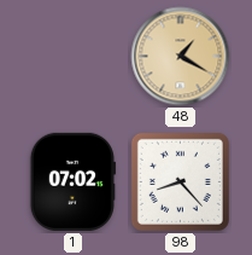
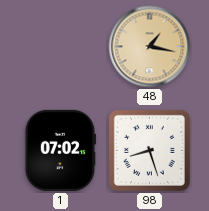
48: 1:20 -> 1:17
98: 8:23 -> 8:27
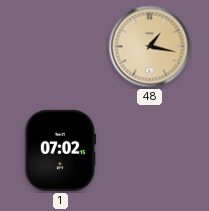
98: 8:27 -> none
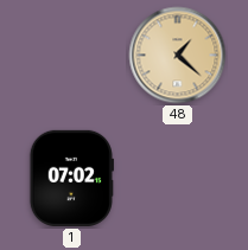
48: 1:17 -> 1:22
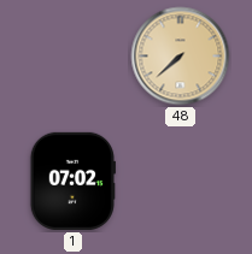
48: 1:22 -> 7:38
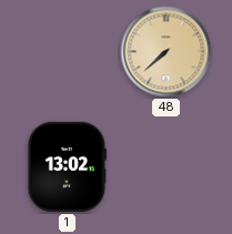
1: 07:02 -> 13:02
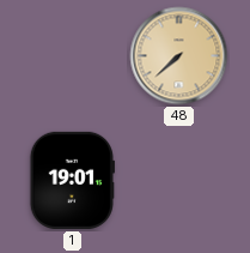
1: 13:02 -> 19:01
